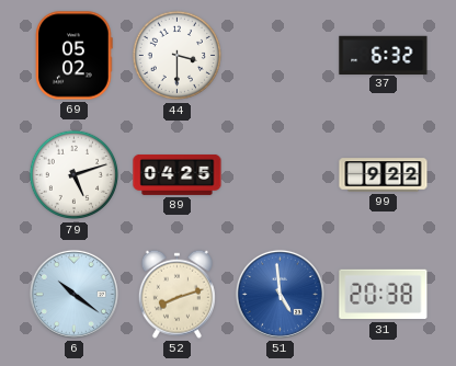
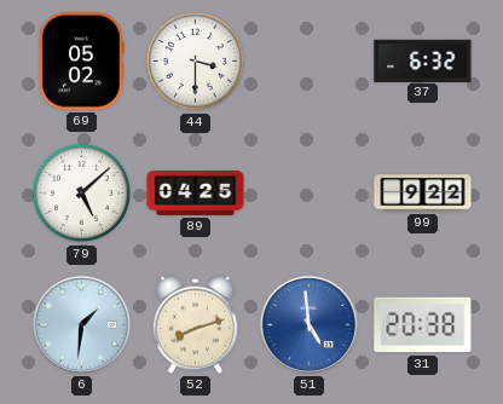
79: 5:12 -> 5:08
6: 10:21 -> 1:31
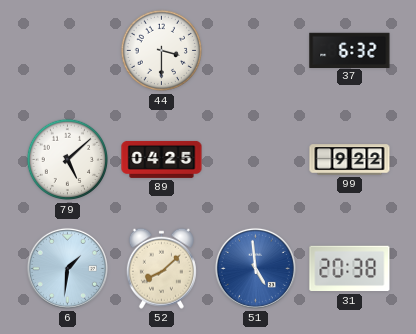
69: 05:02 -> none
52: 8:12 -> 8:08
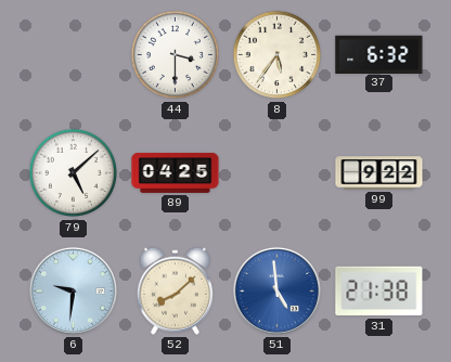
8: none -> 5:36
6: 1:31 -> 9:31
31: 20:38 -> 21:38
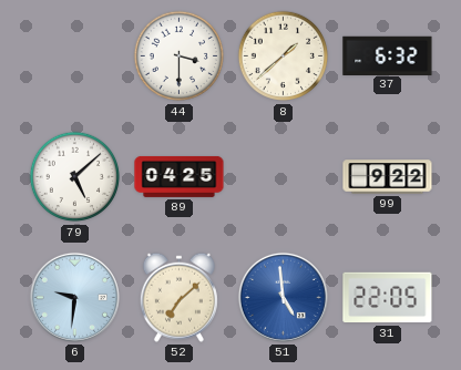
8: 5:36 -> 1:38
52: 8:08 -> 7:08
31: 21:38 -> 22:05
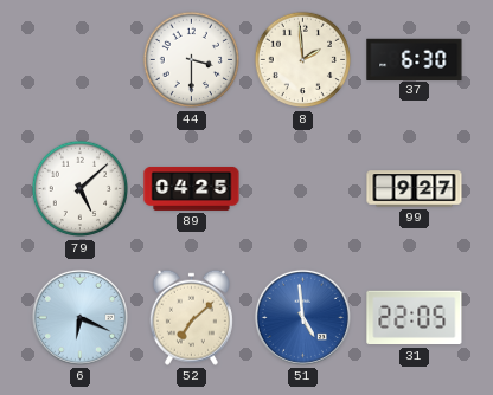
8: 1:38 -> 1:59
37: 6:32 -> 6:30
99: 9:22 -> 9:27
6: 9:31 -> 6:19
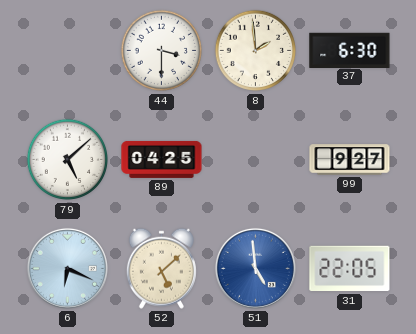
52: 7:08 -> 5:08
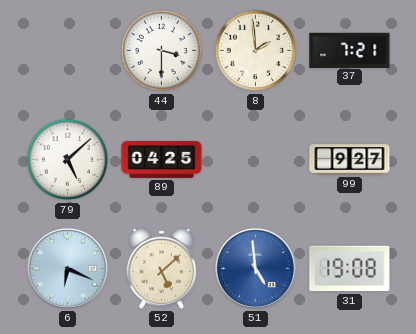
37: 6:30 -> 7:21
31: 22:05 -> 19:08
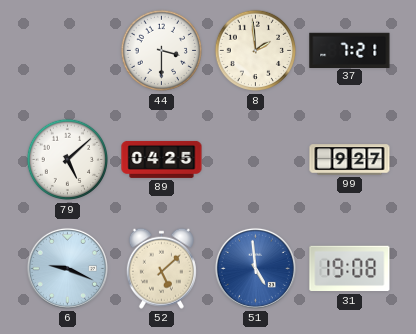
6: 6:19 -> 9:19
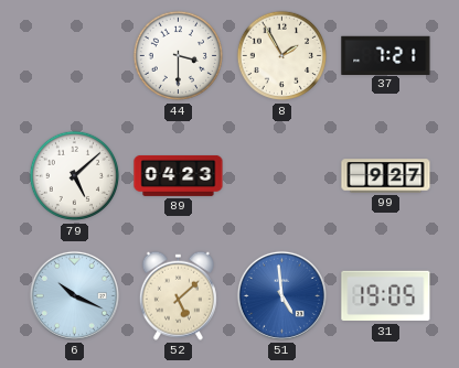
8: 1:59 -> 1:55
89: 04:25 -> 04:23
6: 9:19 -> 10:19
31: 19:08 -> 19:05
